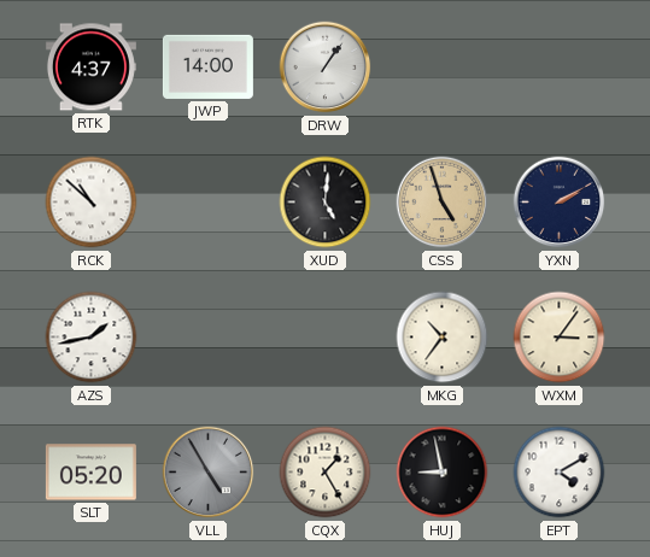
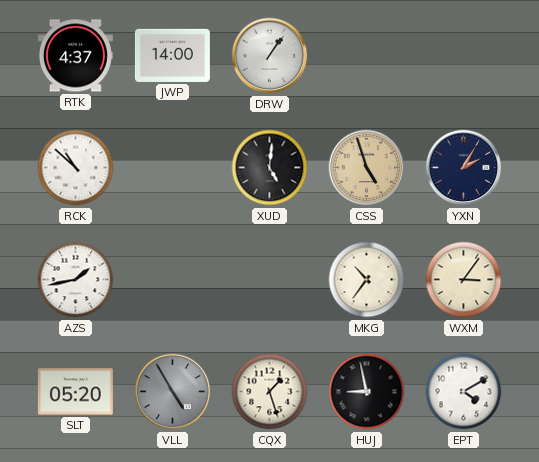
YXN: 2:10 -> 2:05
CQX: 1:25 -> 1:27
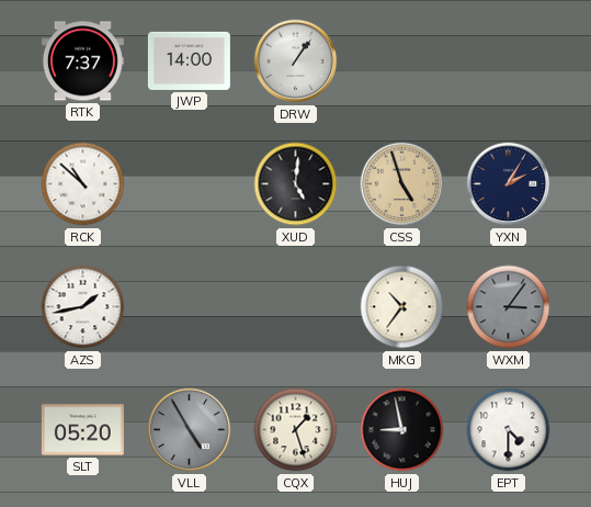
RTK: 4:37 -> 7:37
WXM dial: cream -> grey
EPT: 4:10 -> 4:30
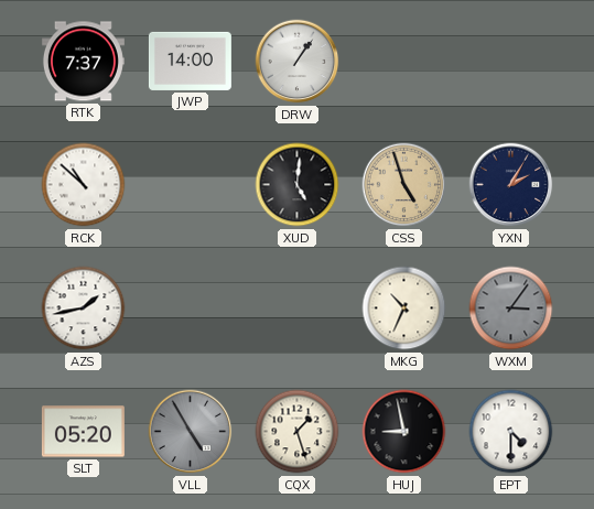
MKG: 10:36 -> 10:34
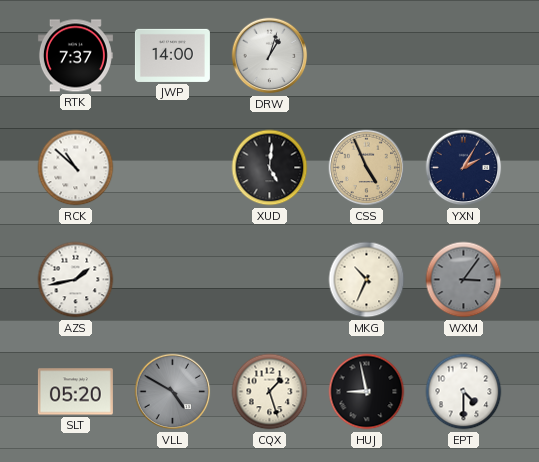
DRW: 1:06 -> 1:03
CSS: 4:57 -> 4:56
VLL: 4:55 -> 4:50
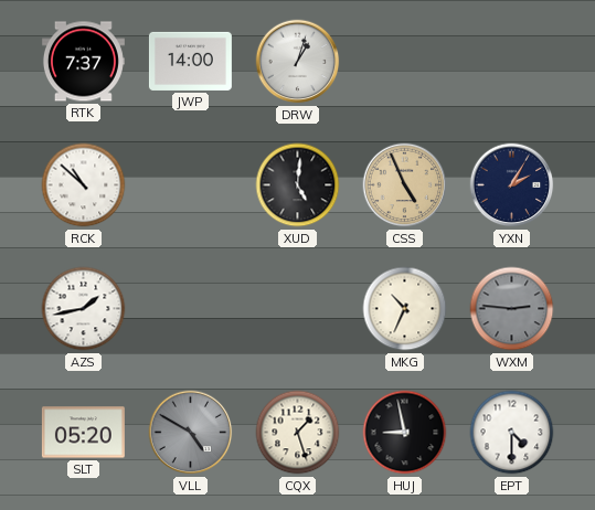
WXM: 3:06 -> 2:46
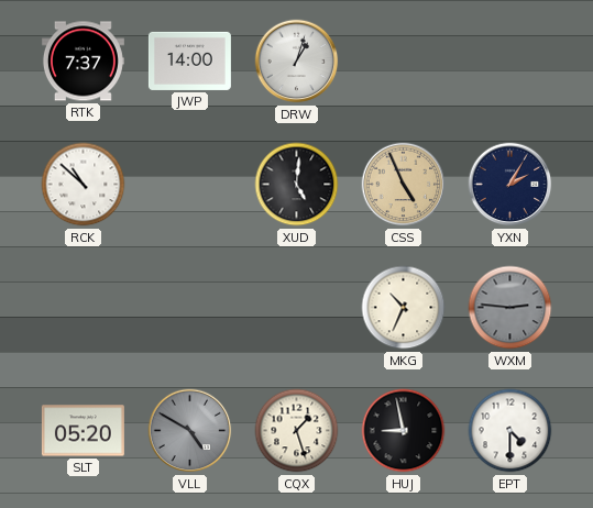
AZS: 1:43 -> none
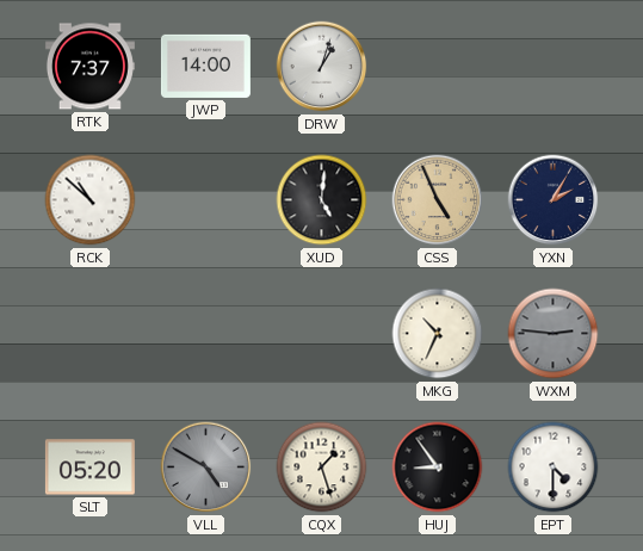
HUJ: 8:58 -> 8:54
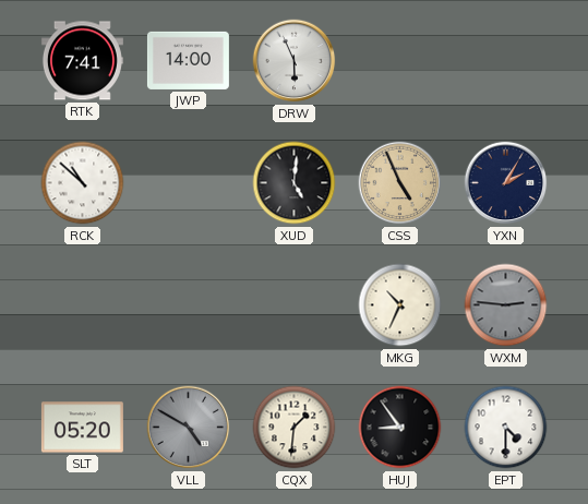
RTK: 7:37 -> 7:41
DRW: 1:03 -> 5:56
CQX: 1:27 -> 1:31
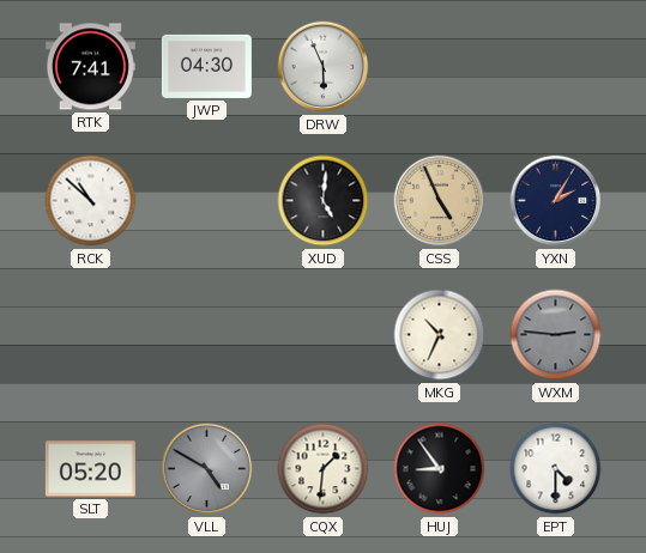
JWP: 14:00 -> 04:30
